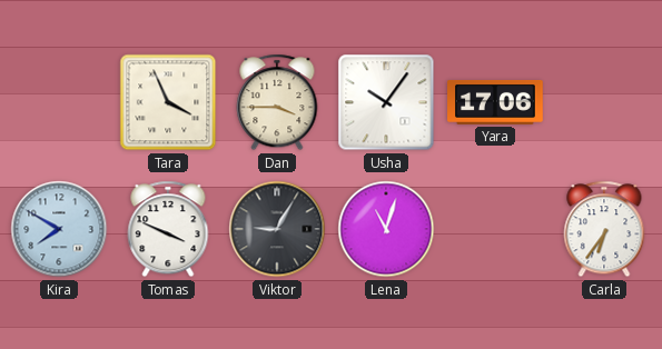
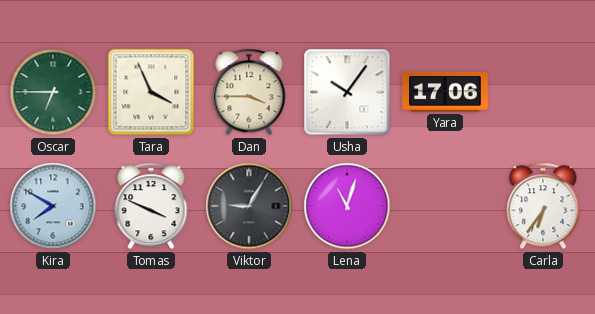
Oscar: none -> 6:45
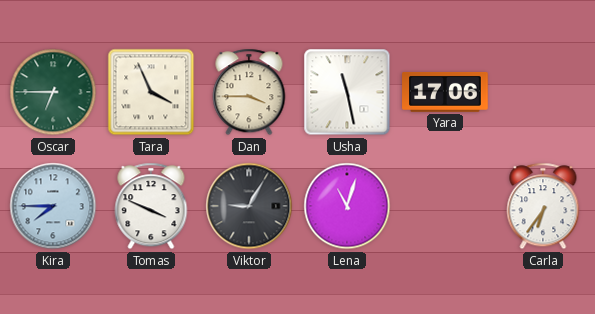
Usha: 10:06 -> 11:28
Kira: 7:50 -> 7:45
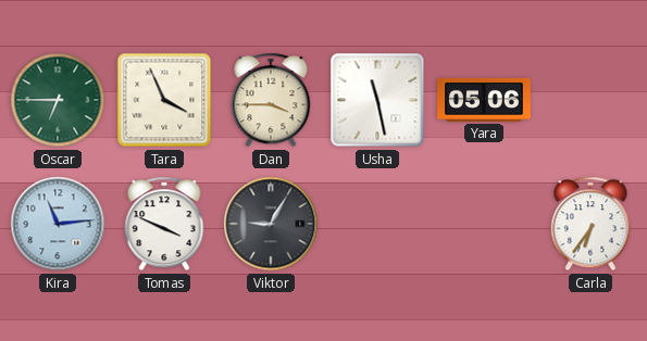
Yara: 17:06 -> 05:06
Kira: 7:45 -> 11:14
Lena: 11:03 -> none
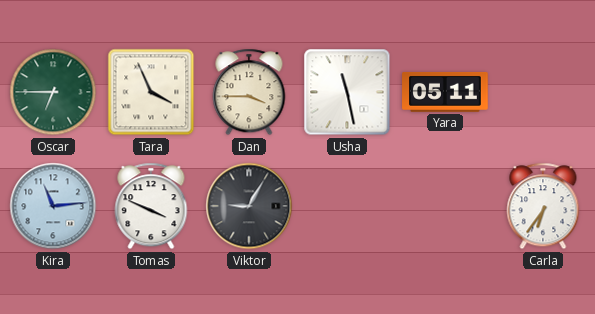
Yara: 05:06 -> 05:11
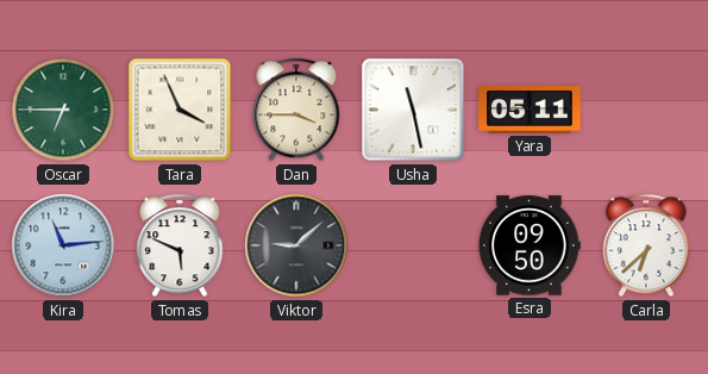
Tomas: 3:49 -> 5:49
Viktor: 9:05 -> 9:08
Esra: none -> 09:50
Carla: 6:36 -> 6:38
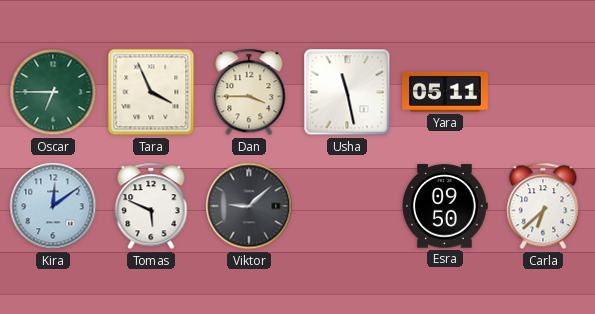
Kira: 11:14 -> 12:09
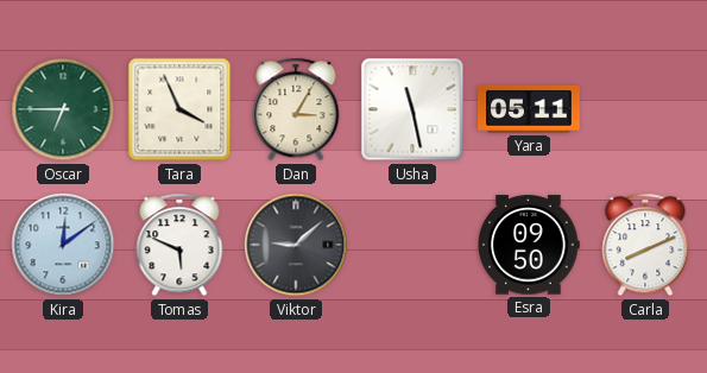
Dan: 3:45 -> 3:05
Carla: 6:38 -> 8:11
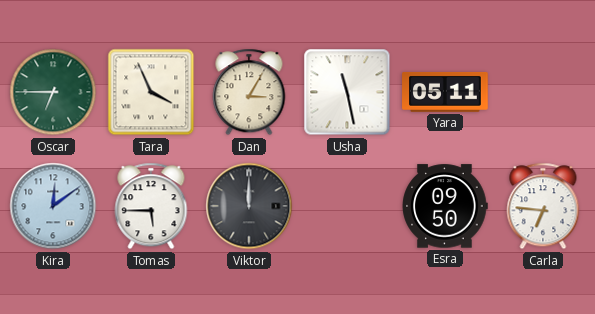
Tomas: 5:49 -> 5:45
Viktor: 9:08 -> 12:00
Carla: 8:11 -> 6:46
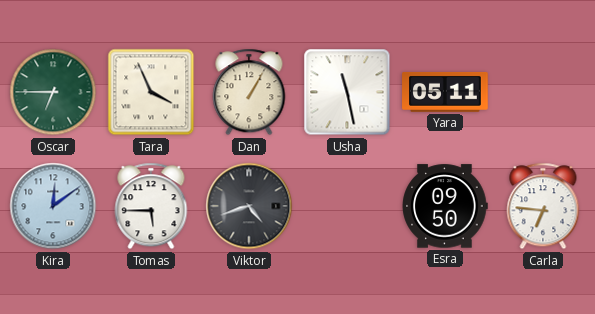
Dan: 3:05 -> 1:05
Viktor: 12:00 -> 4:42
